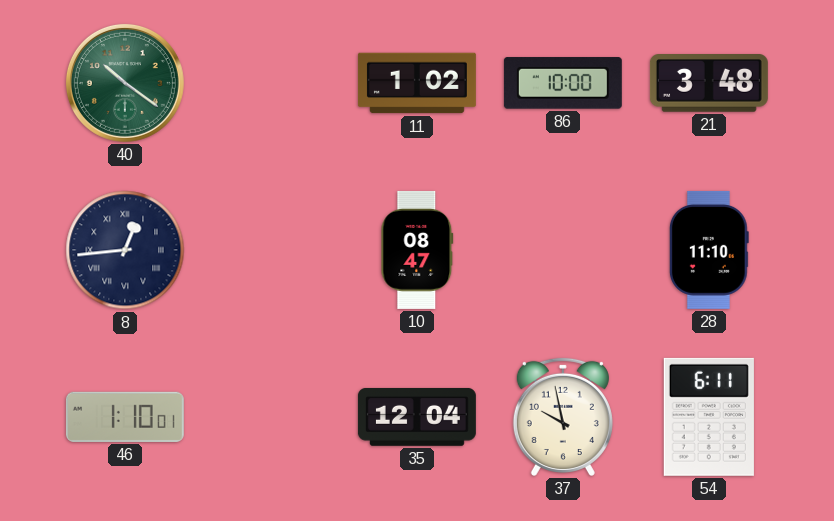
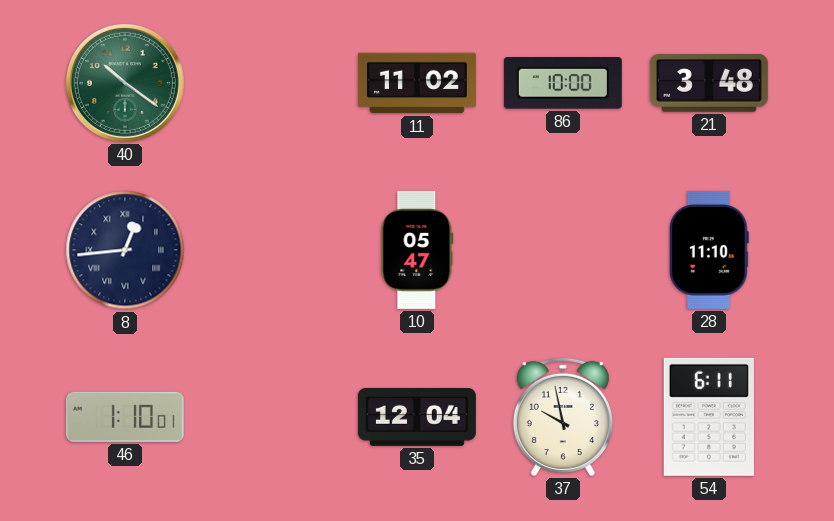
11: 1:02 -> 11:02
10: 08:47 -> 05:47
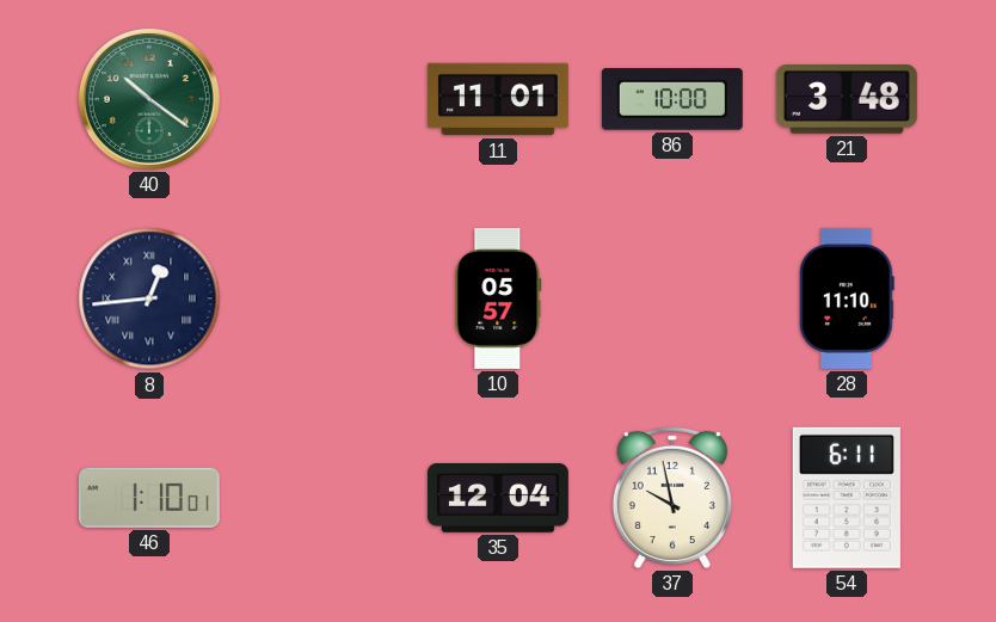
11: 11:02 -> 11:01
10: 05:47 -> 05:57
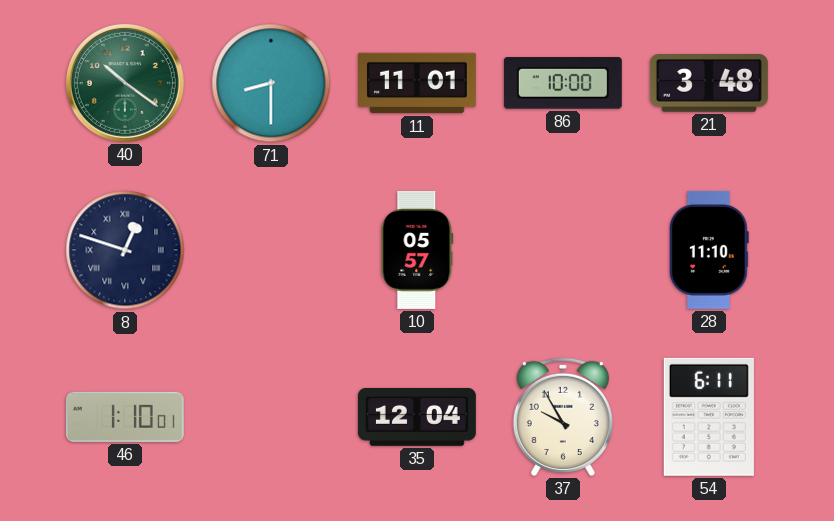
71: none -> 8:30
8: 12:44 -> 12:48
37: 9:58 -> 9:55
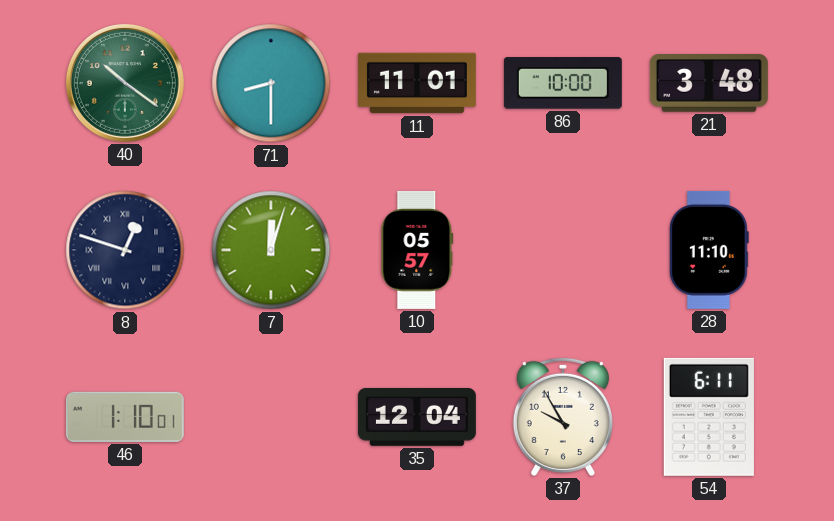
7: none -> 12:03
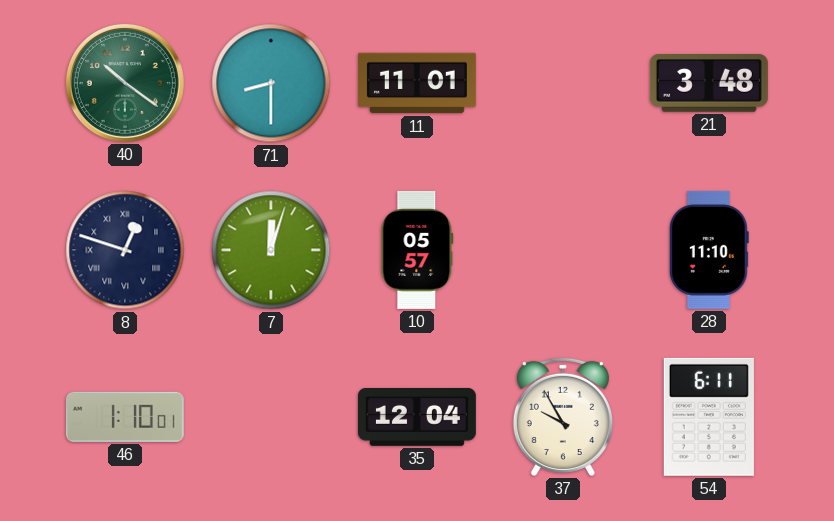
86: 10:00 -> none
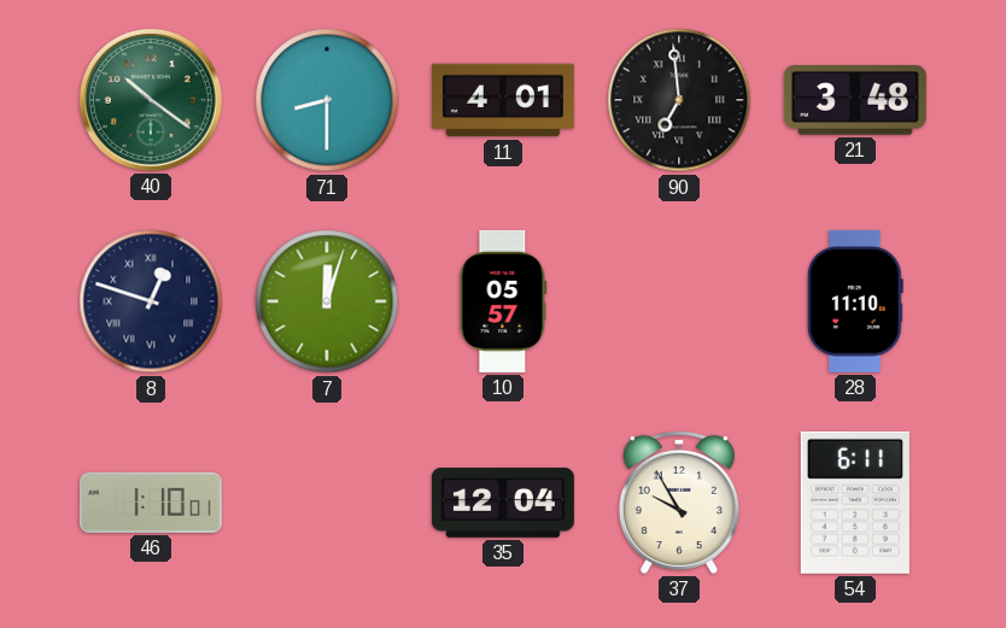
11: 11:01 -> 4:01
90: none -> 6:59
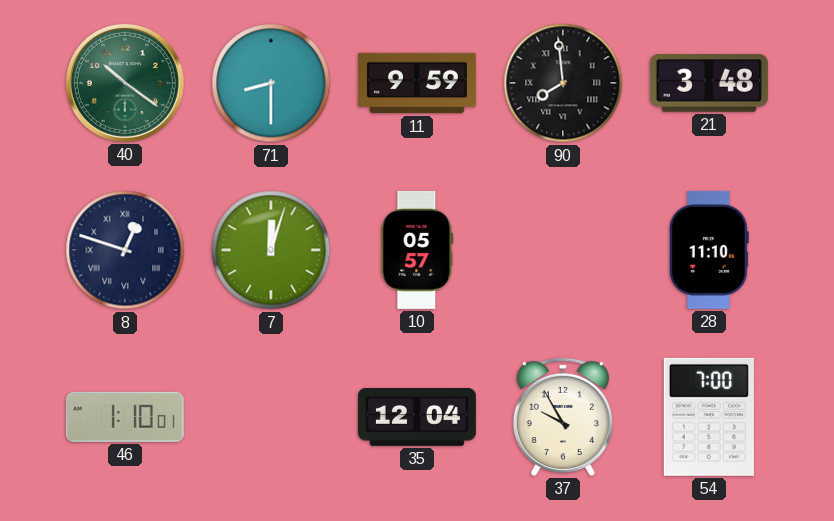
11: 4:01 -> 9:59
90: 6:59 -> 7:59
54: 6:11 -> 7:00
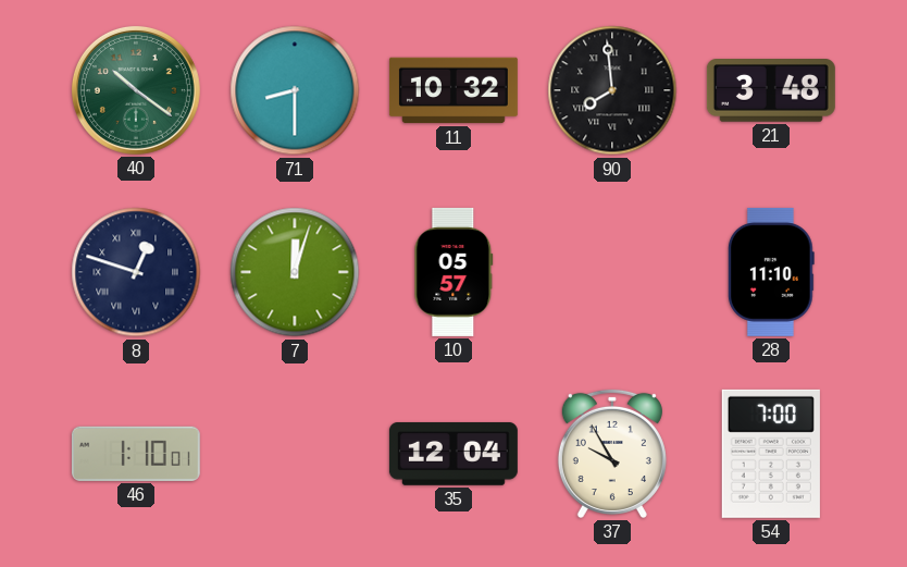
11: 9:59 -> 10:32
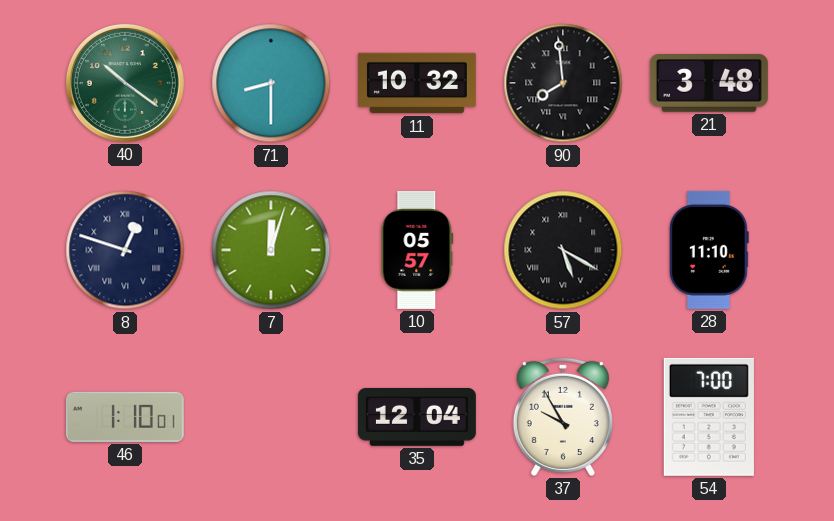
57: none -> 5:20
